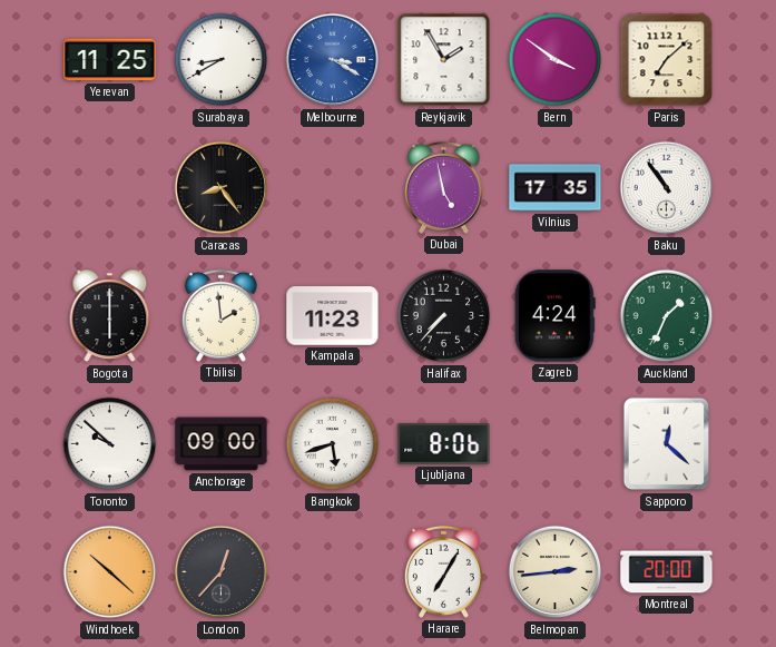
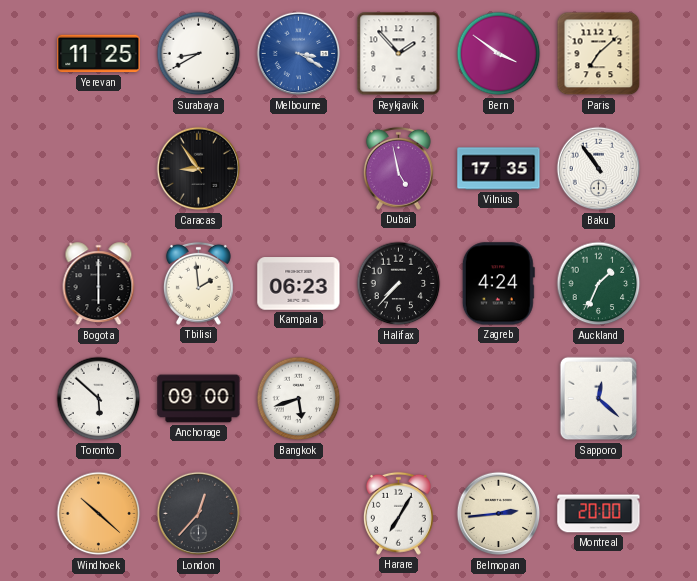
Reykjavik: 1:55 -> 1:53
Caracas: 8:24 -> 8:54
Kampala: 11:23 -> 06:23
Toronto: 9:52 -> 5:52
Ljubljana: 8:06 -> none
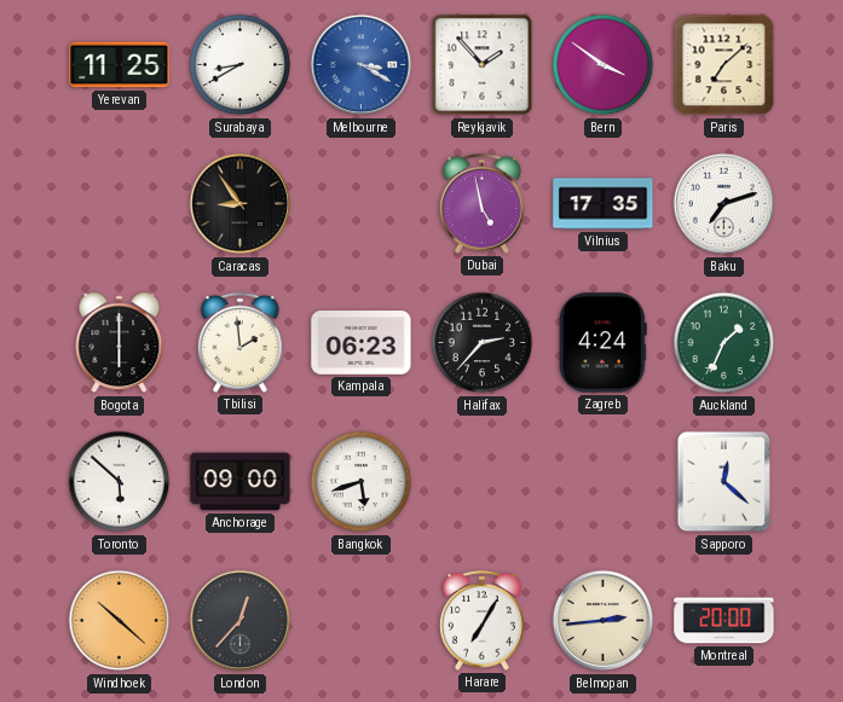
Baku: 10:54 -> 7:12
Halifax: 7:37 -> 2:37
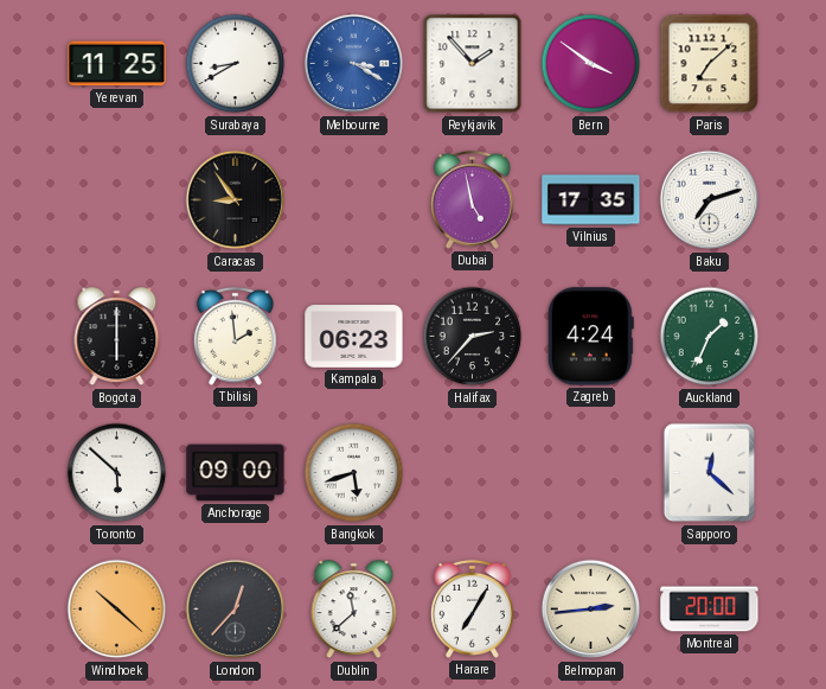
Dublin: none -> 11:38
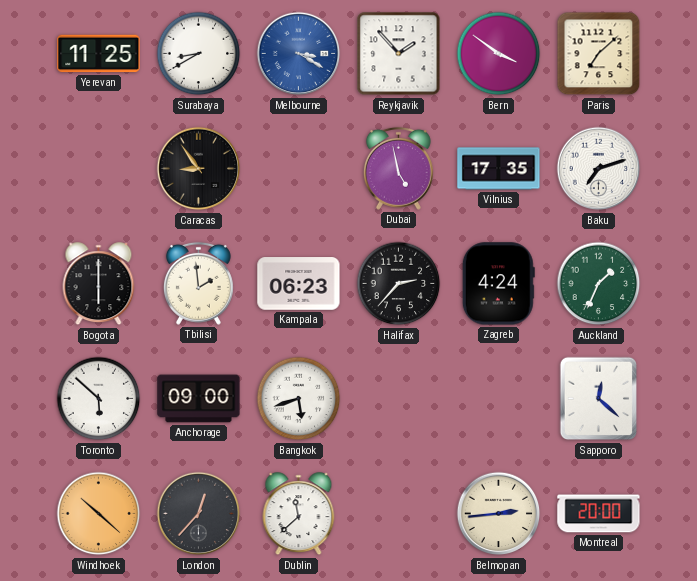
Harare: 7:05 -> none
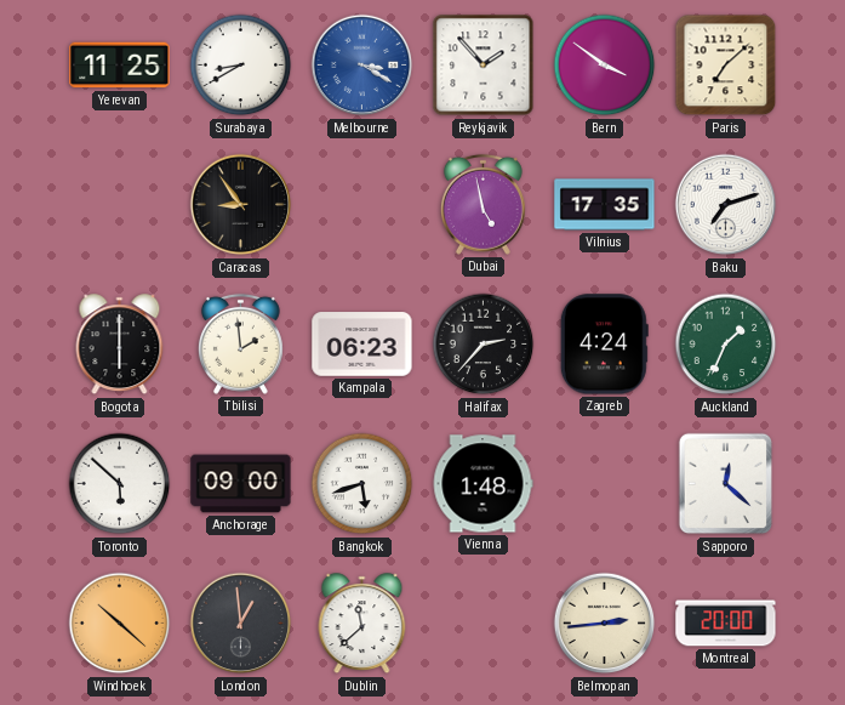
Vienna: none -> 1:48
London: 12:37 -> 12:59
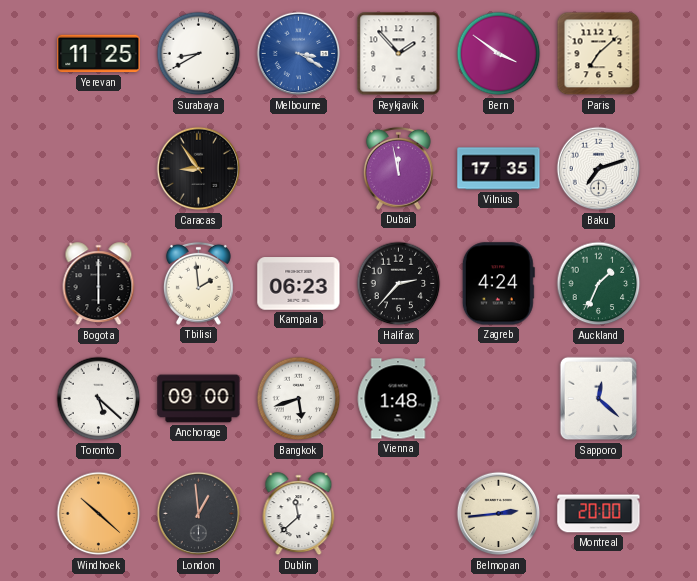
Dubai: 4:58 -> 11:58
Toronto: 5:52 -> 5:22
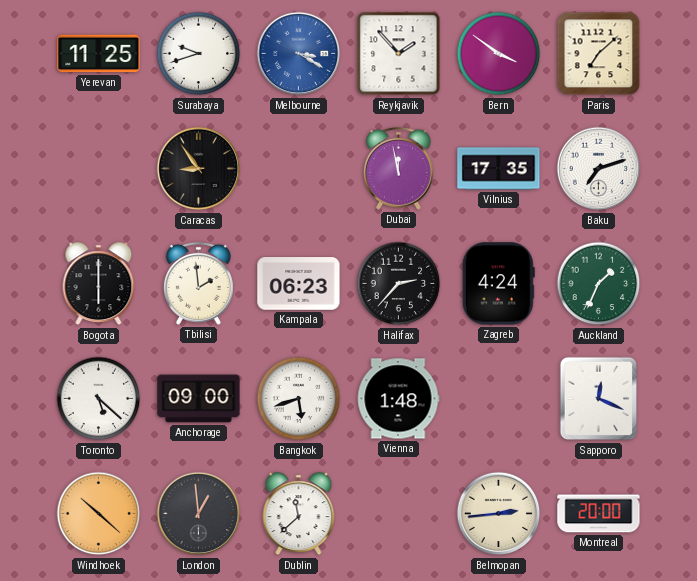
Surabaya: 8:40 -> 9:42
Sapporo: 12:22 -> 12:19
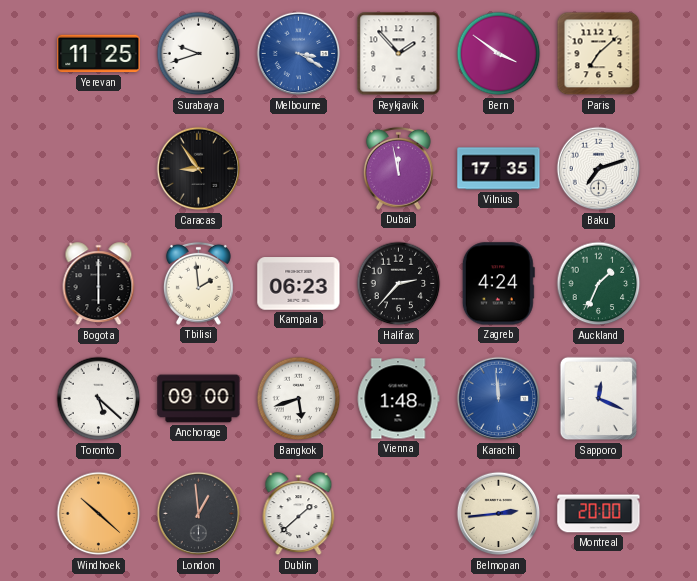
Karachi: none -> 11:59
Dublin: 11:38 -> 1:38
